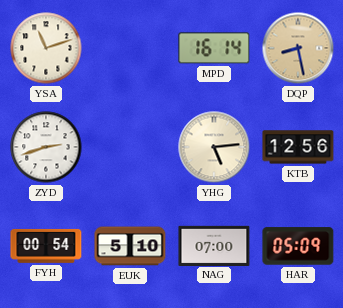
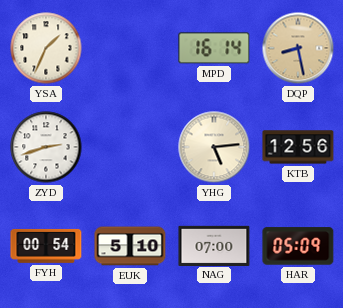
YSA: 11:12 -> 1:34
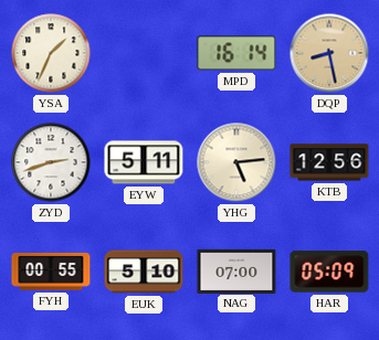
EYW: none -> 5:11
FYH: 00:54 -> 00:55
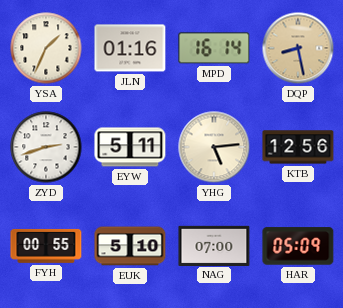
JLN: none -> 01:16
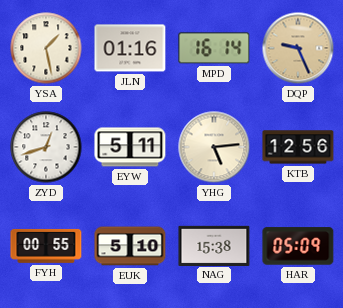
YSA: 1:34 -> 1:28
DQP: 8:28 -> 9:26
ZYD: 2:42 -> 12:42
NAG: 07:00 -> 15:38
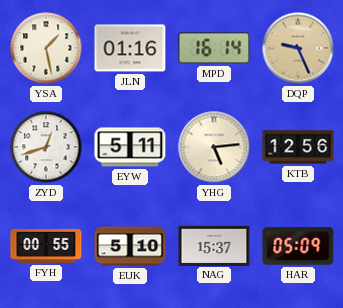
NAG: 15:38 -> 15:37
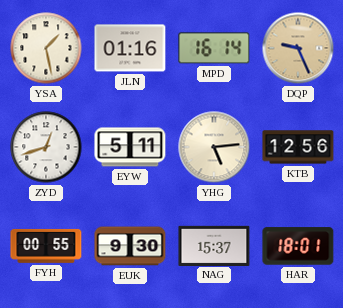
EUK: 5:10 -> 9:30
HAR: 05:09 -> 18:01
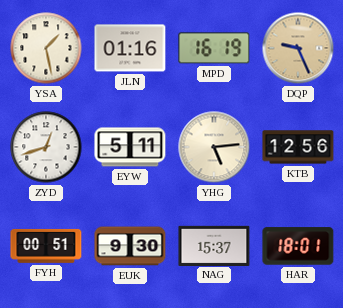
MPD: 16:14 -> 16:19
FYH: 00:55 -> 00:51
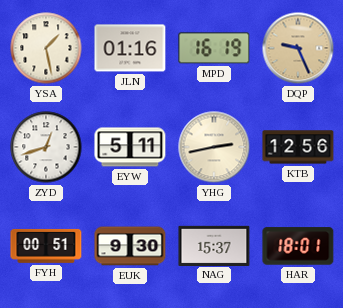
YHG: 5:14 -> 2:43
